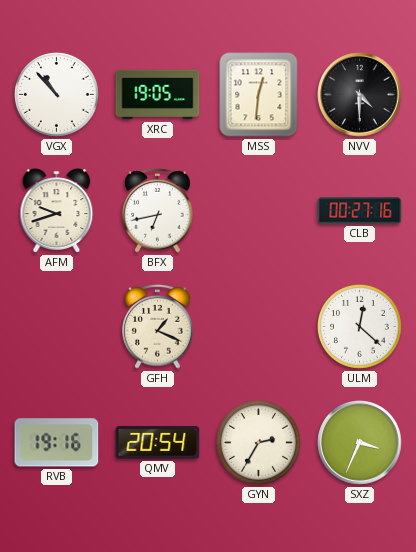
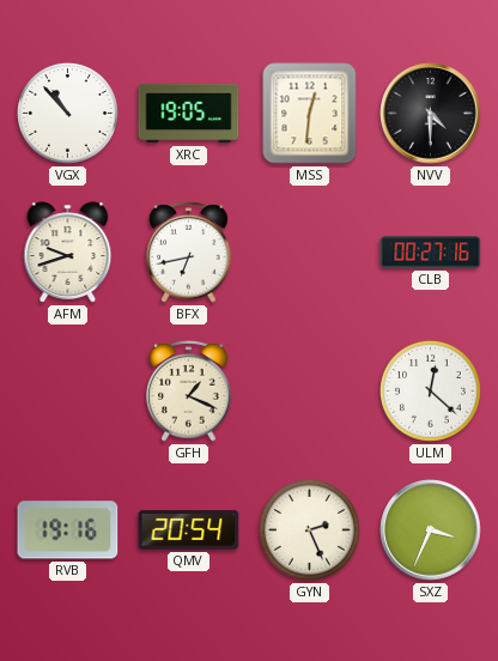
GYN: 2:35 -> 2:26
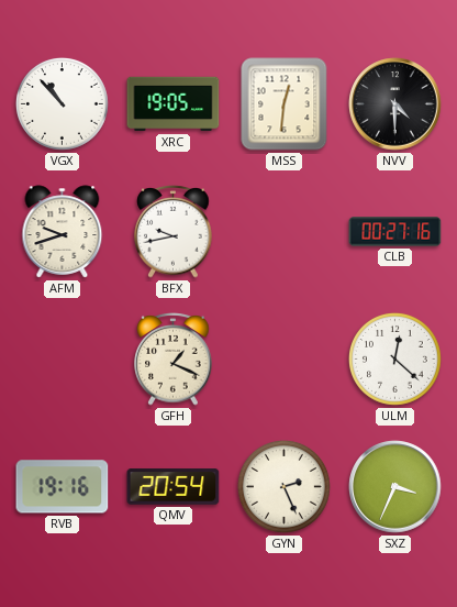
BFX: 6:43 -> 9:43
